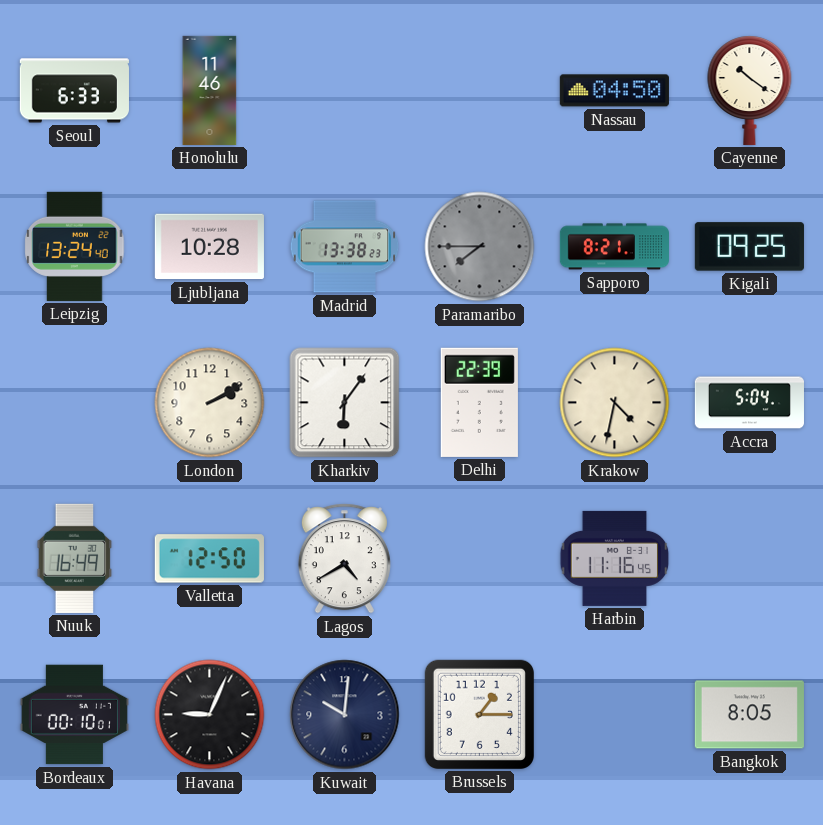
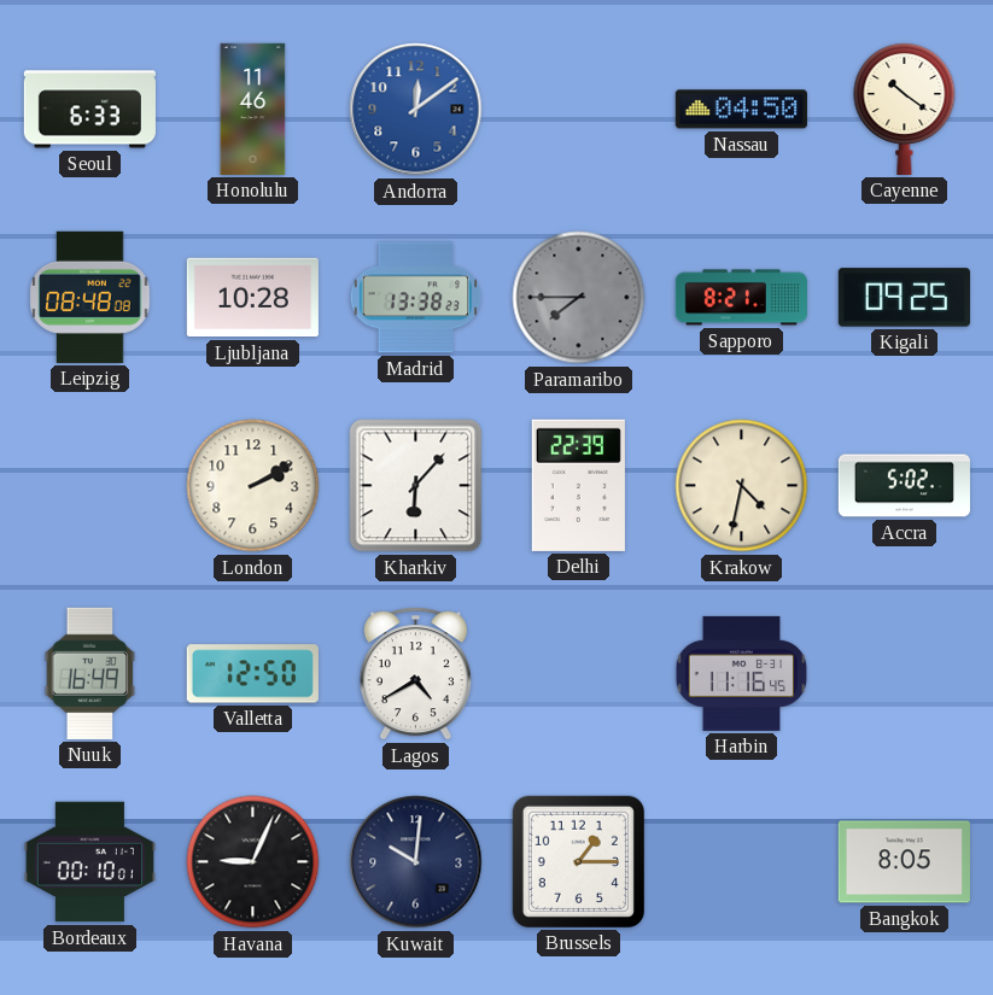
Andorra: none -> 12:09
Leipzig: 13:24 -> 08:48
Kharkiv: 6:06 -> 6:07
Accra: 5:04 -> 5:02
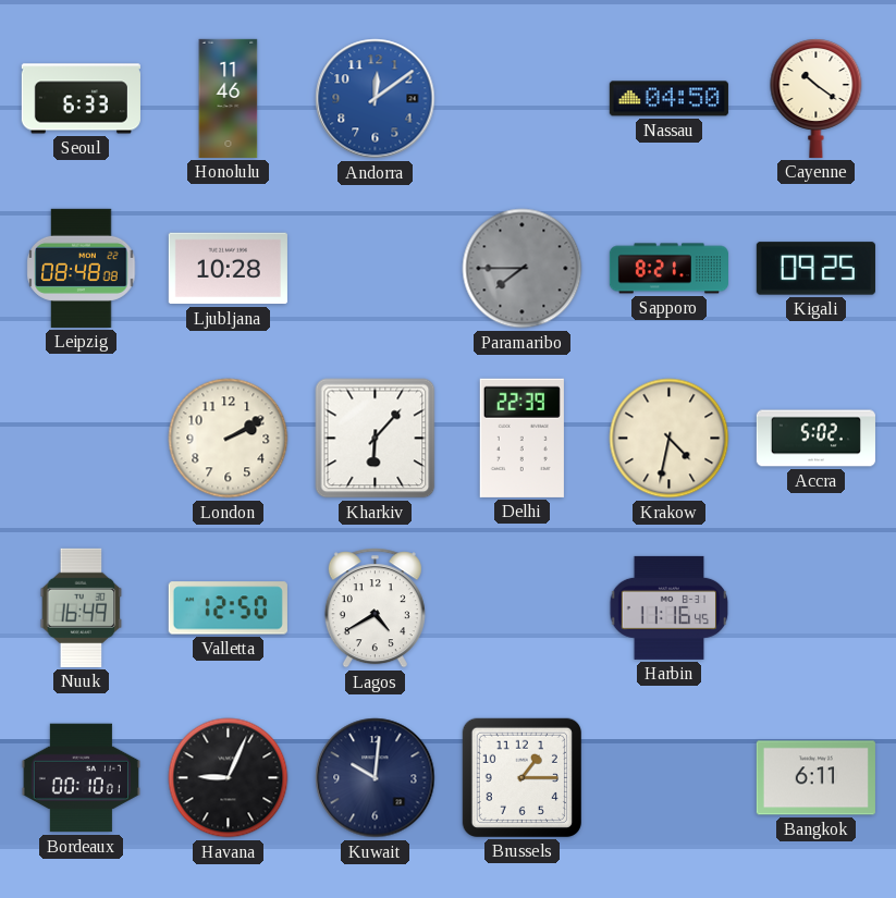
Madrid: 13:38 -> none
Bangkok: 8:05 -> 6:11
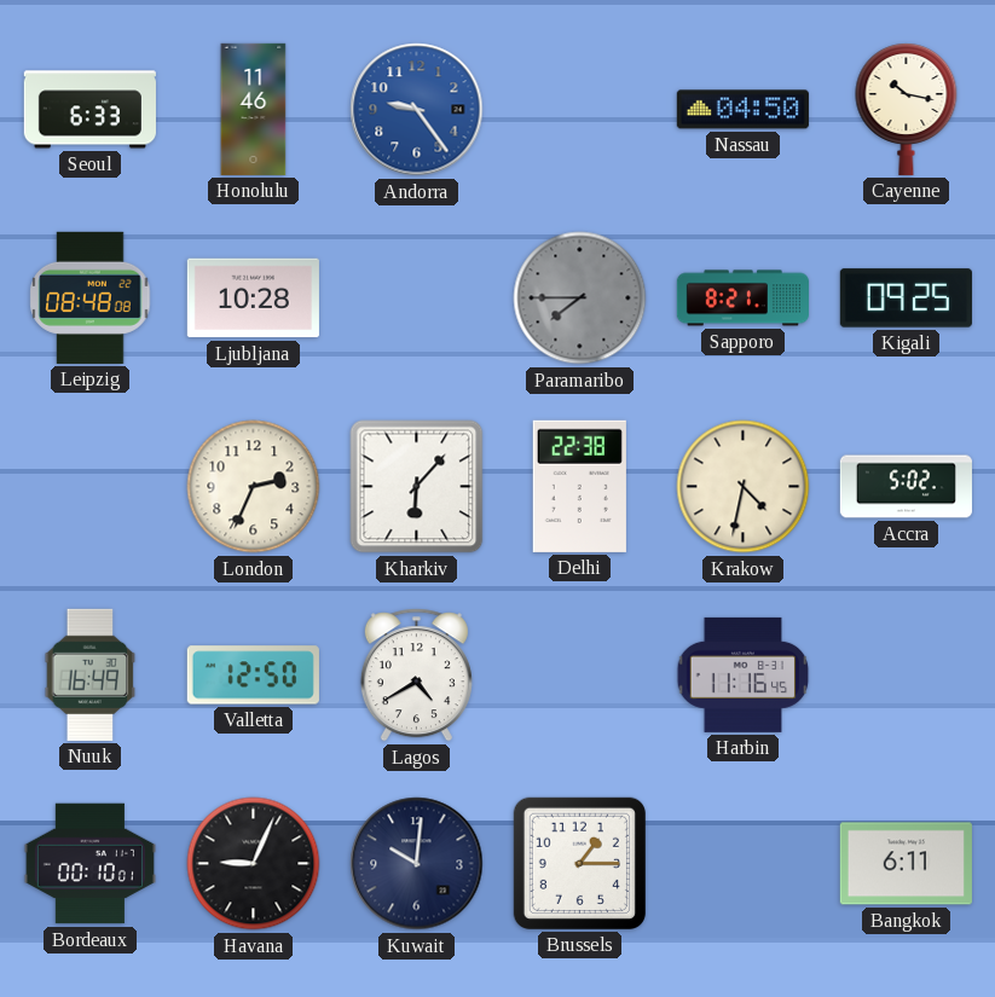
Andorra: 12:09 -> 9:24
Cayenne: 10:21 -> 10:17
London: 2:10 -> 2:34
Delhi: 22:39 -> 22:38
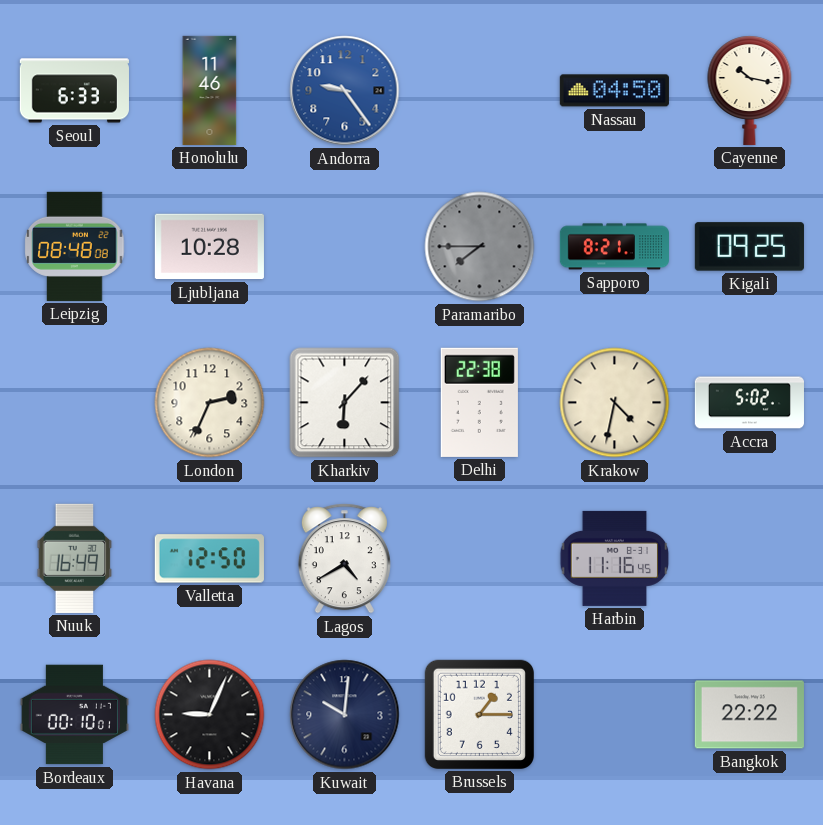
Bangkok: 6:11 -> 22:22
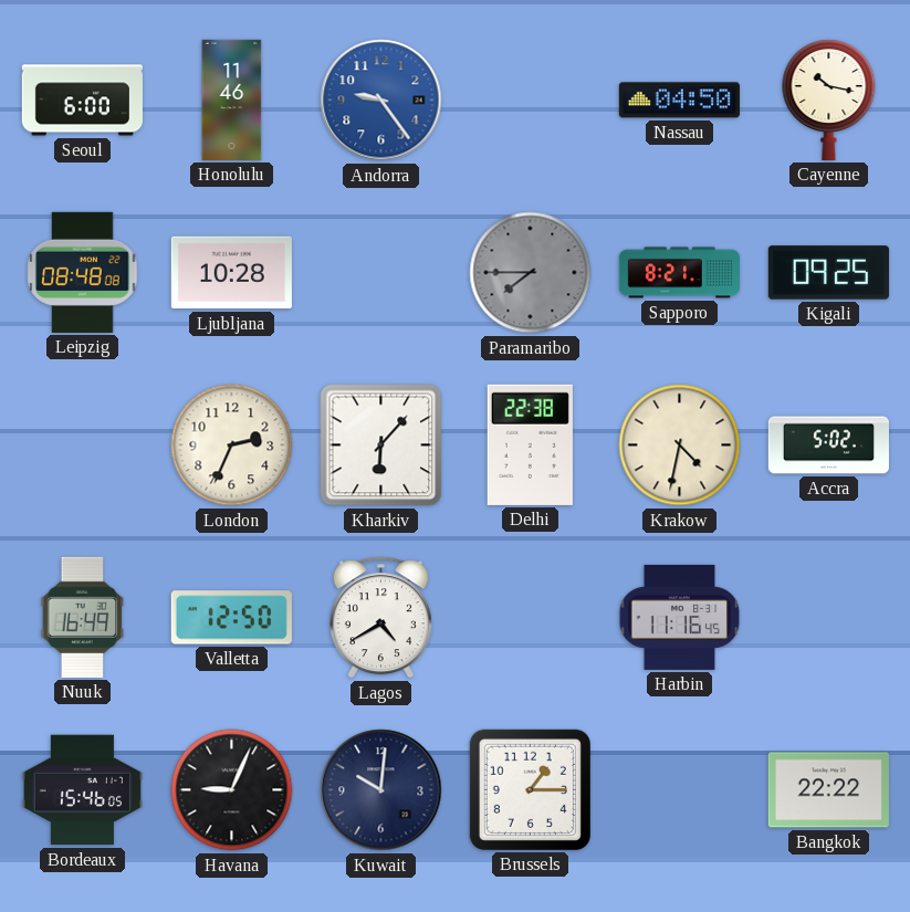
Seoul: 6:33 -> 6:00
Bordeaux: 00:10 -> 15:46
